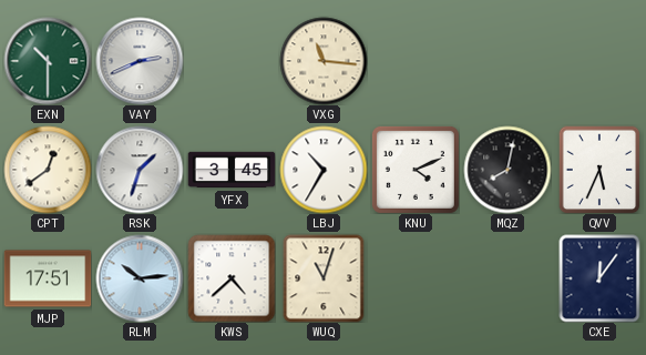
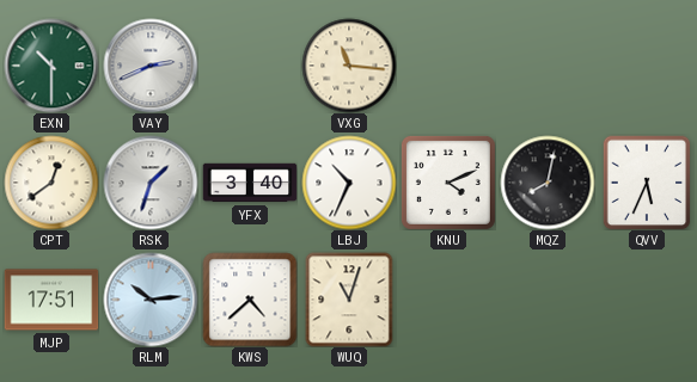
YFX: 3:45 -> 3:40
LBJ: 10:35 -> 10:34
CXE: 12:06 -> none
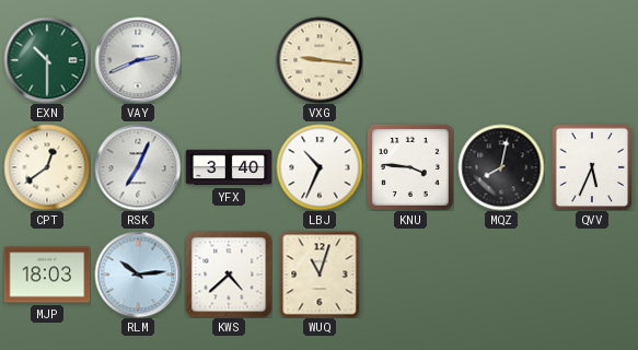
VXG: 11:16 -> 9:16
RSK: 1:33 -> 7:04
KNU: 4:11 -> 3:46
MJP: 17:51 -> 18:03
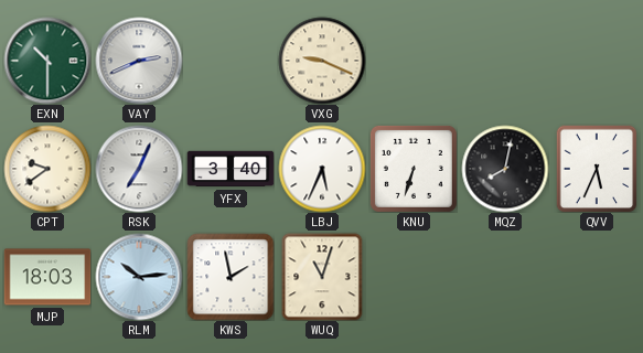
VXG: 9:16 -> 9:19
CPT: 12:39 -> 9:39
LBJ: 10:34 -> 5:34
KNU: 3:46 -> 6:33
KWS: 4:38 -> 1:58
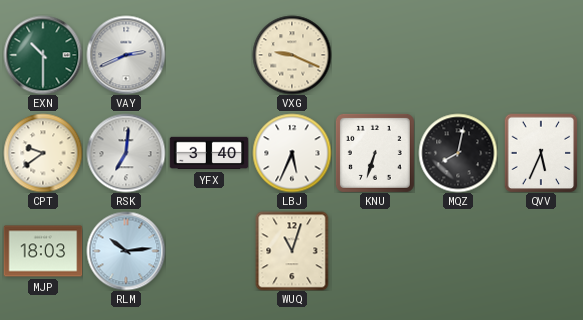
RSK: 7:04 -> 7:01
KWS: 1:58 -> none
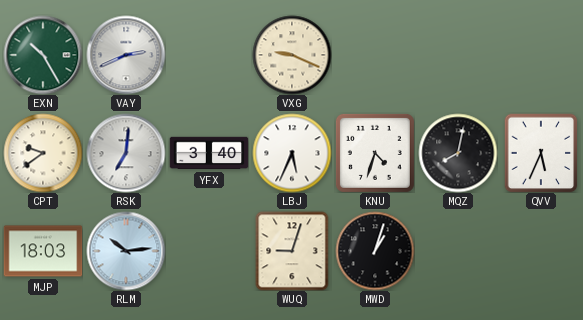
EXN: 10:30 -> 10:25
KNU: 6:33 -> 4:33
WUQ: 11:03 -> 9:03
MWD: none -> 1:03
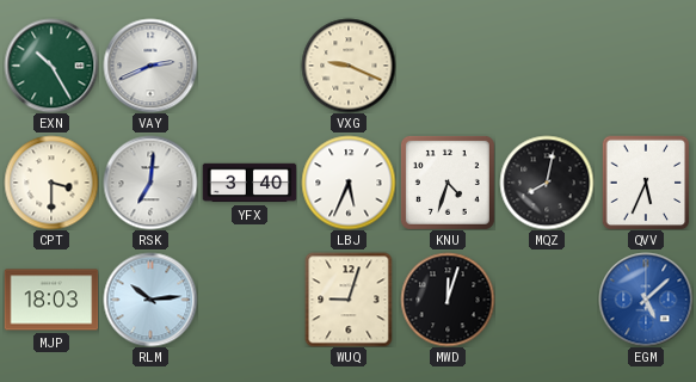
CPT: 9:39 -> 3:30
MWD: 1:03 -> 12:03
EGM: none -> 5:08
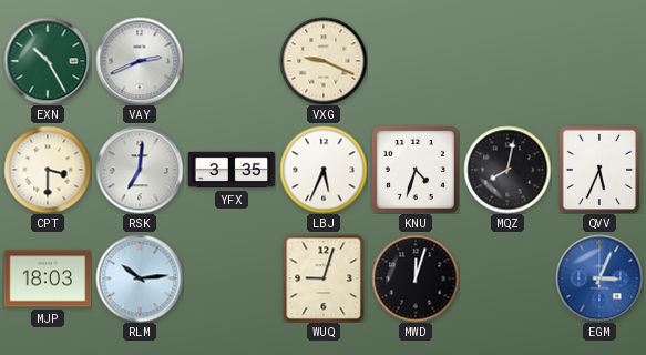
YFX: 3:40 -> 3:35
EGM: 5:08 -> 3:04
